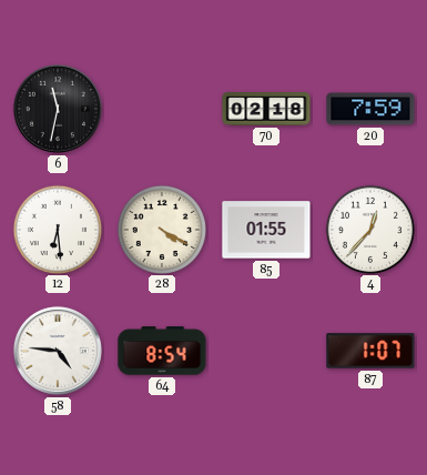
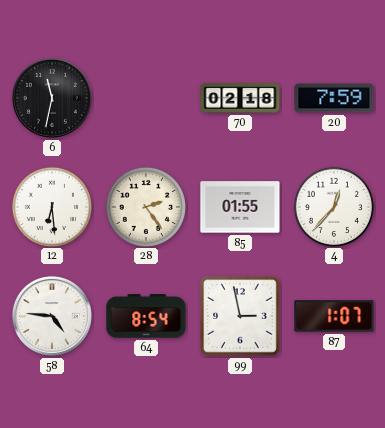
28: 4:20 -> 2:24
99: none -> 2:58
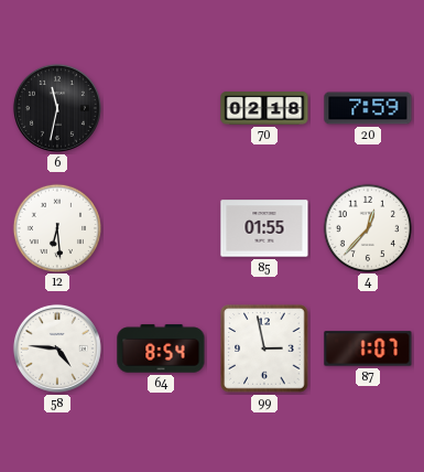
28: 2:24 -> none
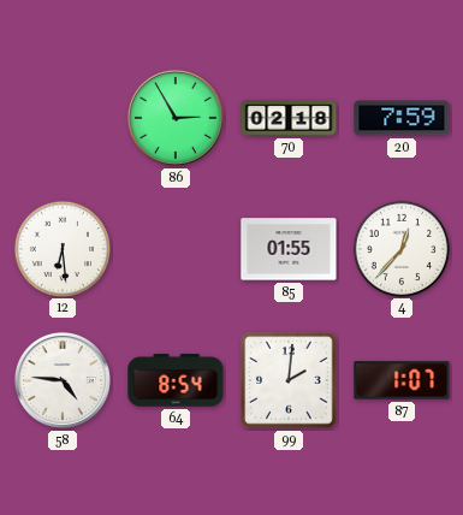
6: 11:32 -> none
86: none -> 2:55
99: 2:58 -> 2:01
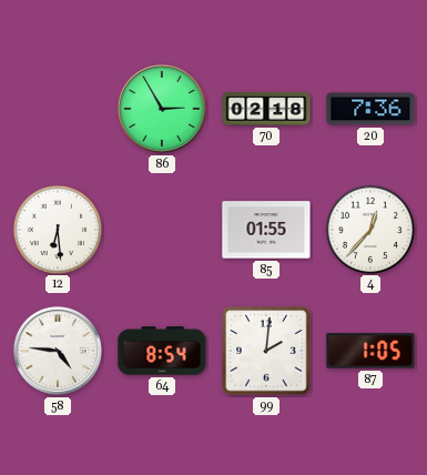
20: 7:59 -> 7:36
87: 1:07 -> 1:05
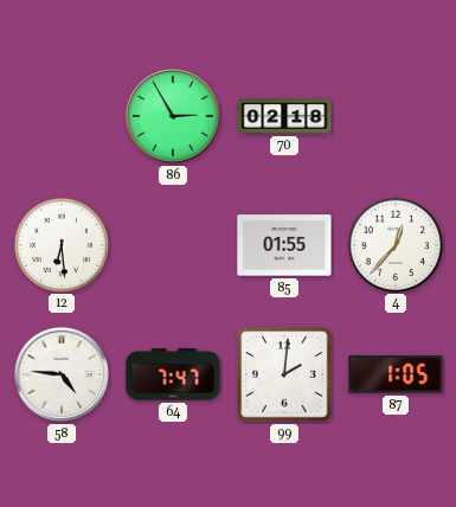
20: 7:36 -> none
64: 8:54 -> 7:47
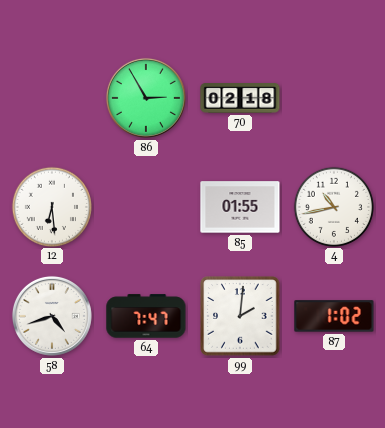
4: 12:37 -> 10:43
58: 4:46 -> 4:42
87: 1:05 -> 1:02
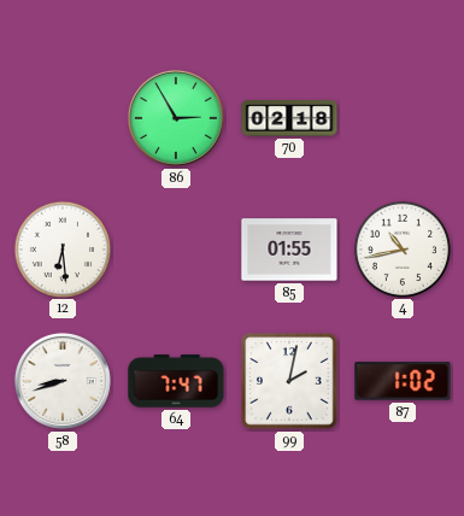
58: 4:42 -> 8:42
99: 2:01 -> 2:02
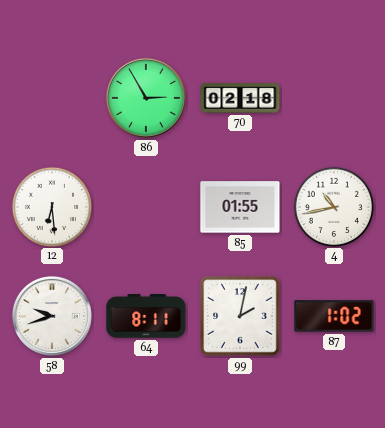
58: 8:42 -> 9:42
64: 7:47 -> 8:11
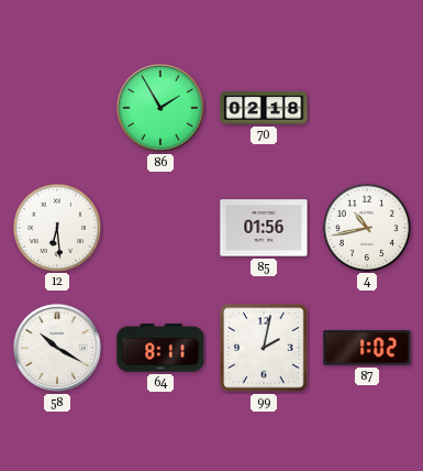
86: 2:55 -> 1:55
85: 01:55 -> 01:56
58: 9:42 -> 10:20
